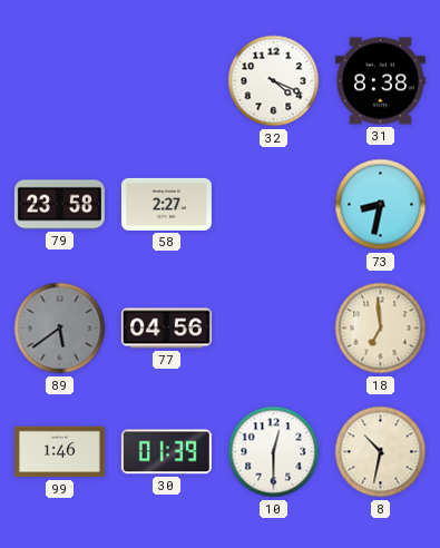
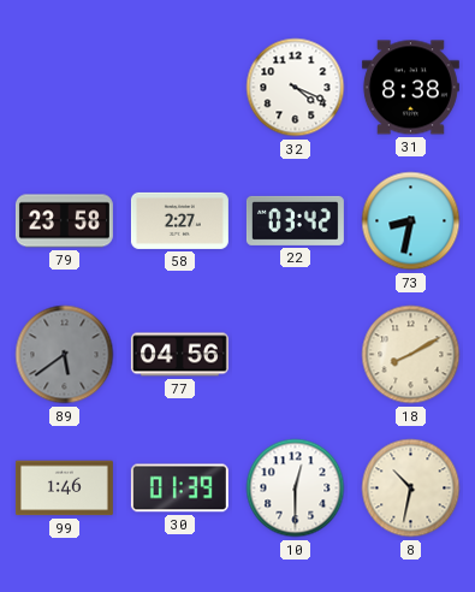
22: none -> 03:42
18: 6:59 -> 8:10
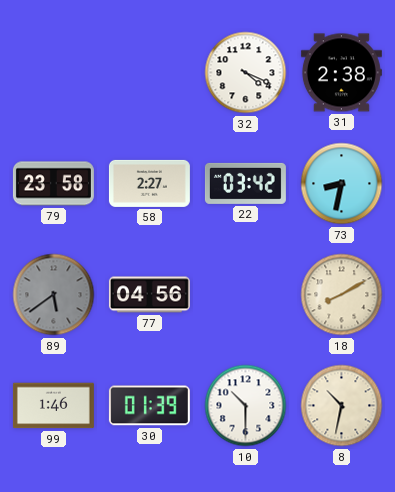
31: 8:38 -> 2:38
10: 12:30 -> 10:30
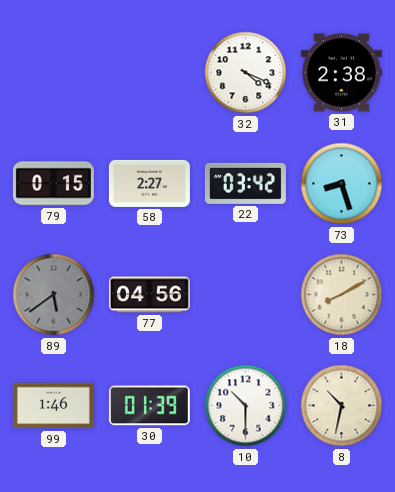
79: 23:58 -> 0:15
73: 8:32 -> 8:27
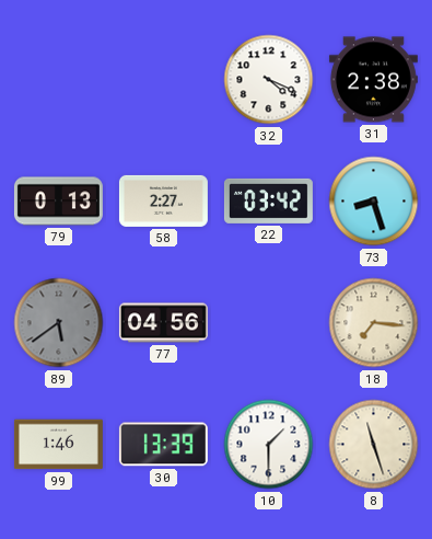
79: 0:15 -> 0:13
18: 8:10 -> 7:16
30: 01:39 -> 13:39
10: 10:30 -> 1:30
8: 10:32 -> 11:27
